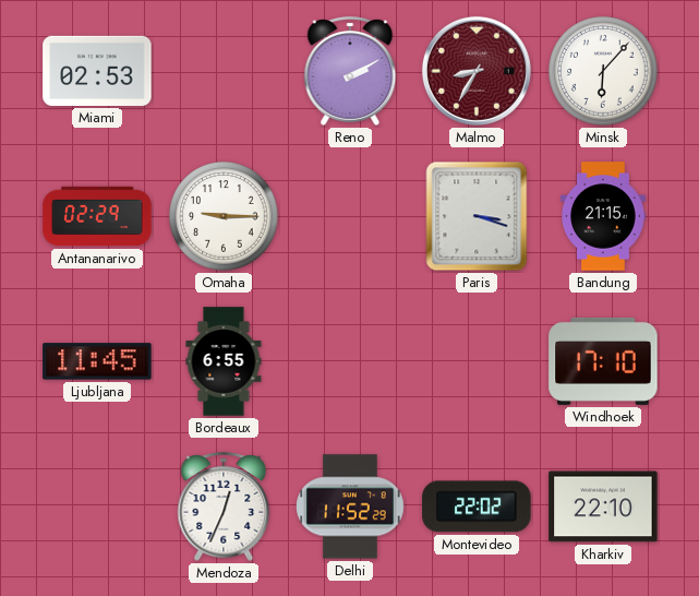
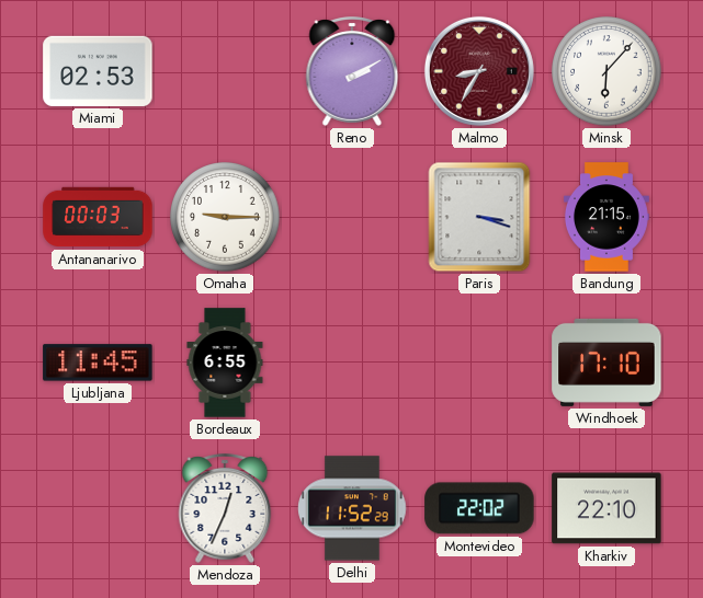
Antananarivo: 02:29 -> 00:03
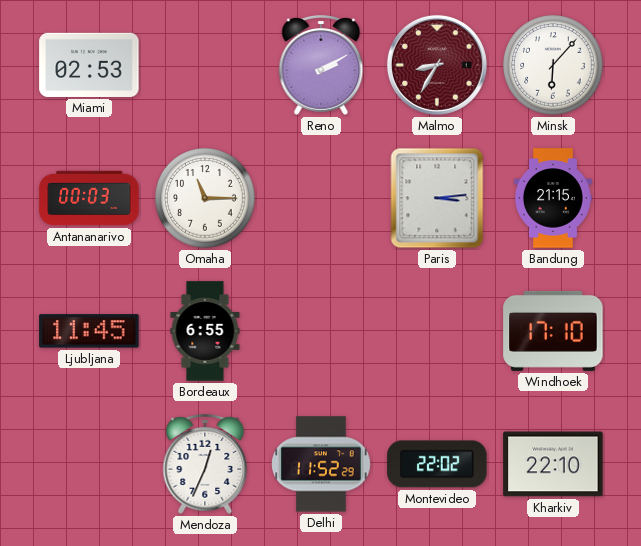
Omaha: 9:15 -> 11:15
Paris: 3:18 -> 3:14
